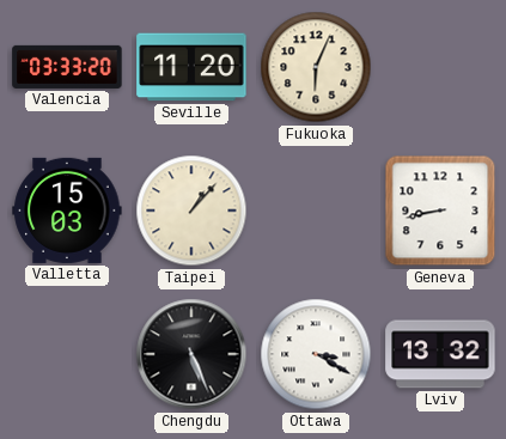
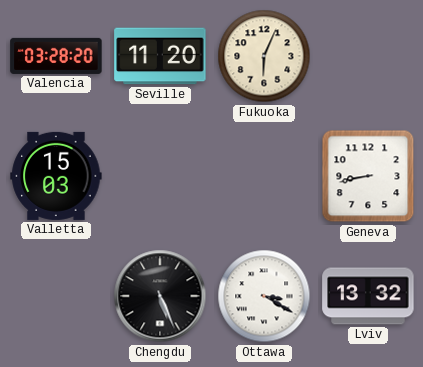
Valencia: 03:33 -> 03:28
Taipei: 1:07 -> none
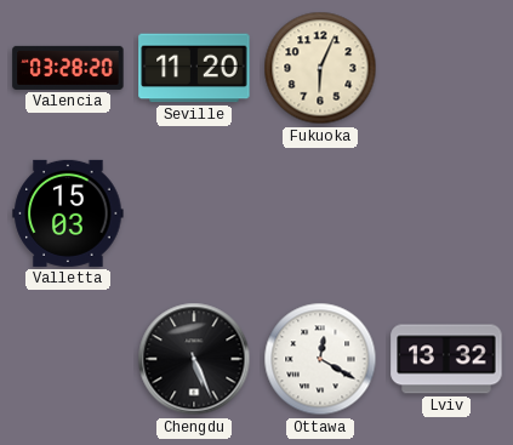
Geneva: 8:43 -> none
Ottawa: 3:20 -> 12:20
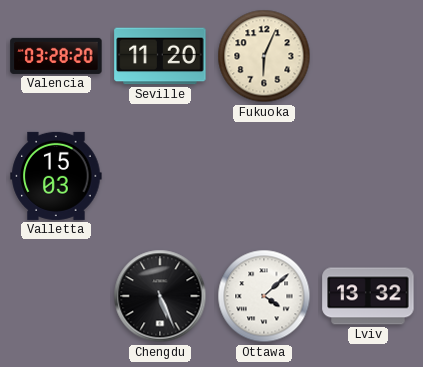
Ottawa: 12:20 -> 4:08
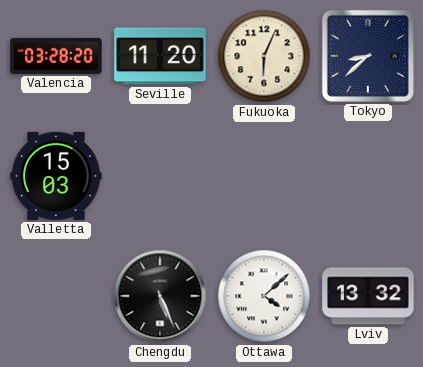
Tokyo: none -> 8:38
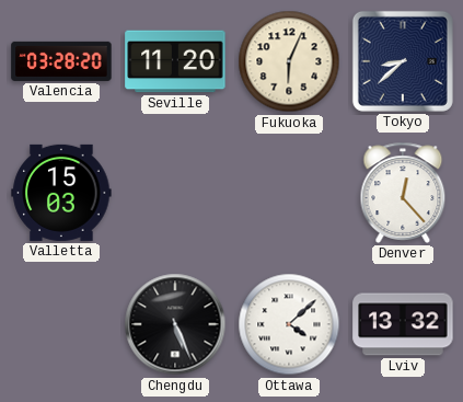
Denver: none -> 12:23
